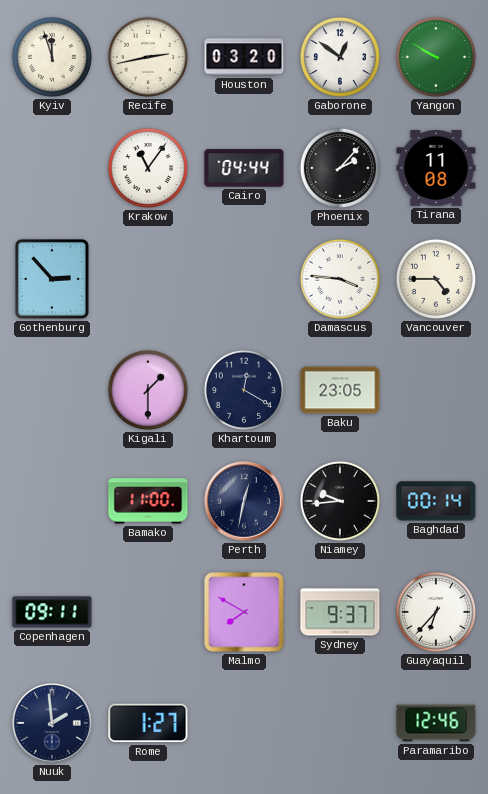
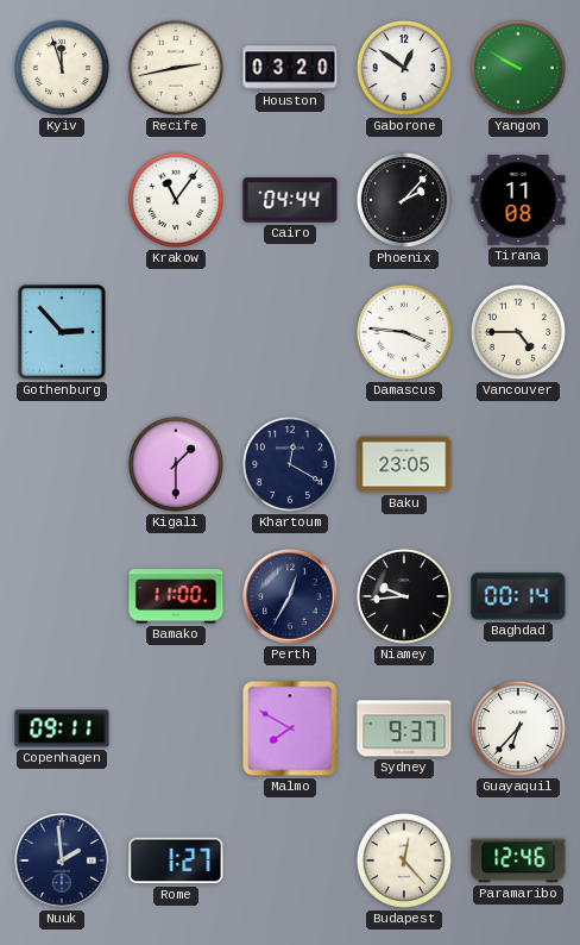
Perth: 12:32 -> 12:35
Budapest: none -> 12:23
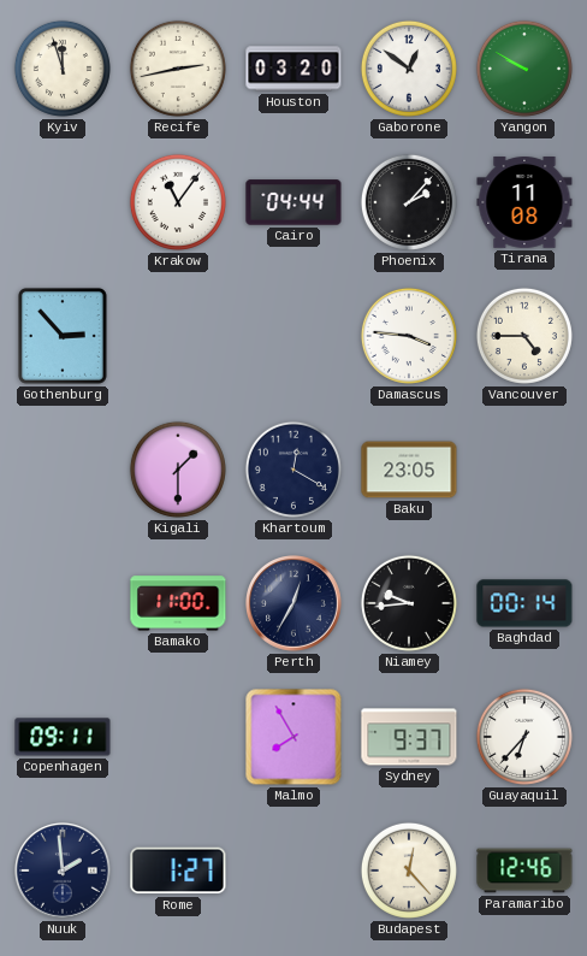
Malmo: 7:50 -> 7:55
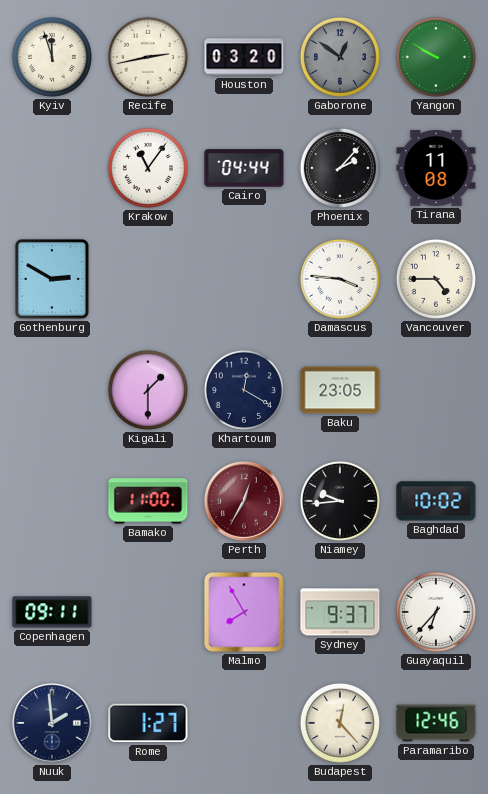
Gaborone dial: white -> grey
Gothenburg: 2:53 -> 2:50
Perth dial: navy -> burgundy
Baghdad: 00:14 -> 10:02
